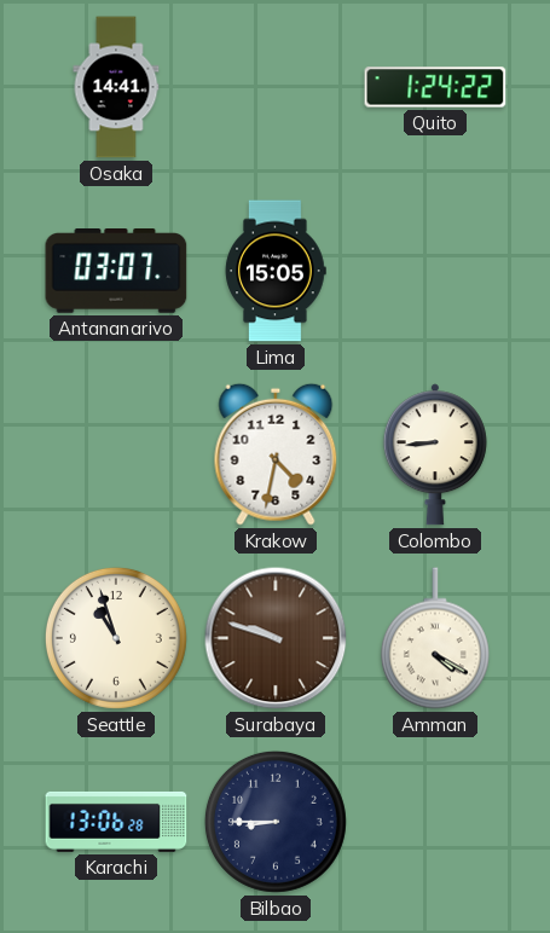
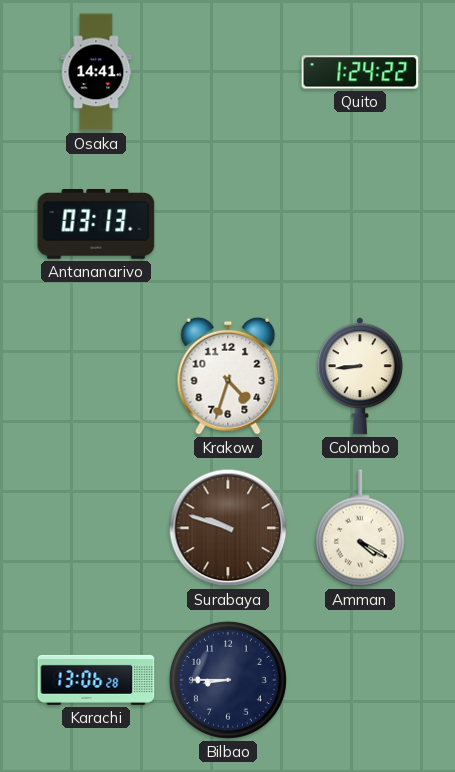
Antananarivo: 03:07 -> 03:13
Lima: 15:05 -> none
Krakow: 4:32 -> 4:33
Seattle: 10:57 -> none
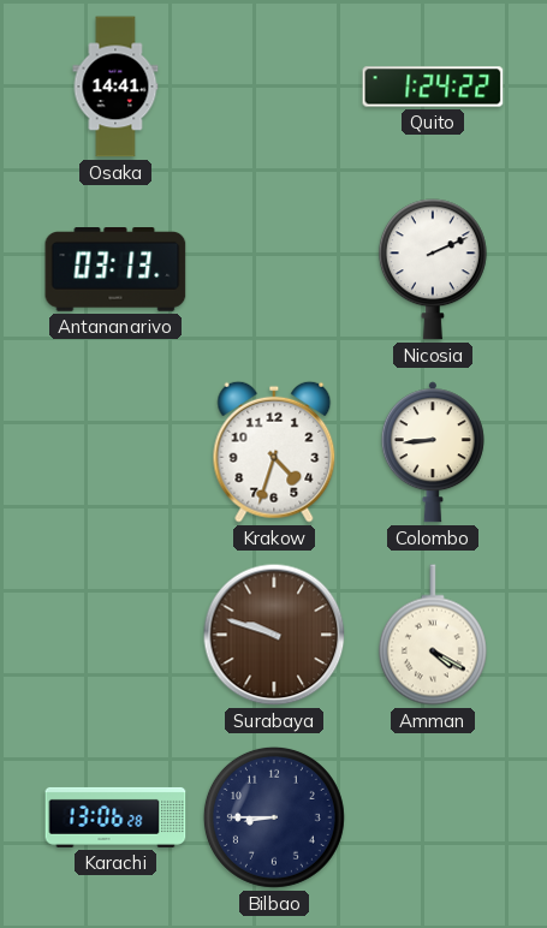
Nicosia: none -> 2:11
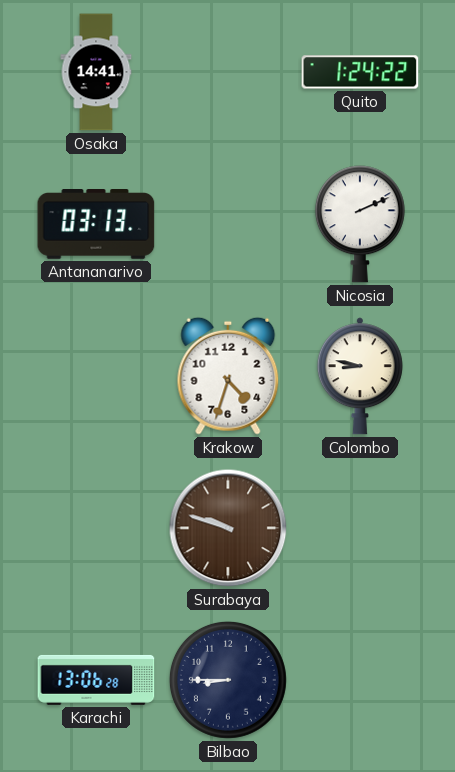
Colombo: 8:44 -> 8:47
Amman: 4:20 -> none
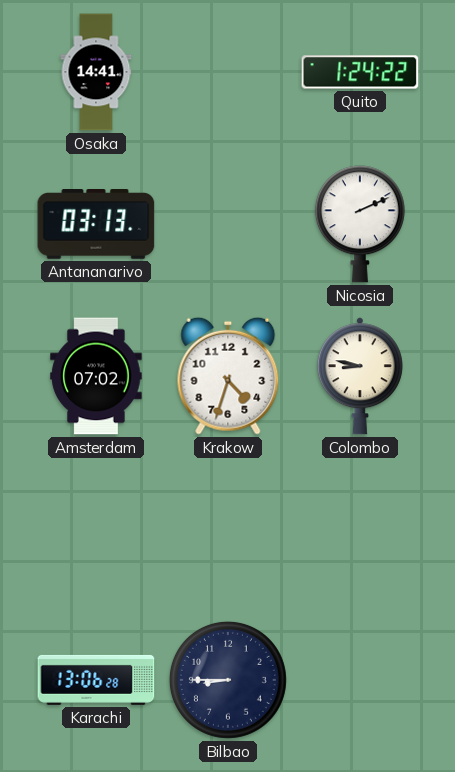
Amsterdam: none -> 07:02
Surabaya: 9:48 -> none
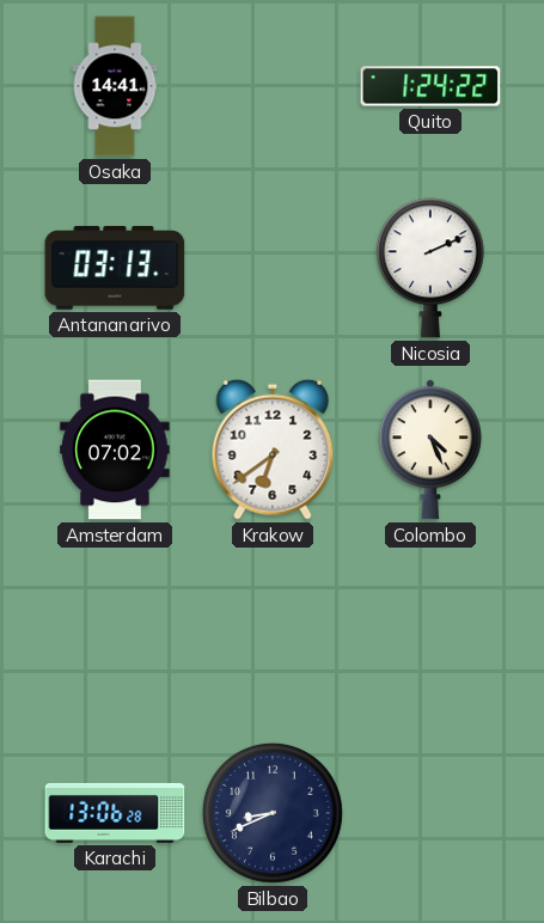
Krakow: 4:33 -> 6:39
Colombo: 8:47 -> 4:26
Bilbao: 8:45 -> 8:41
